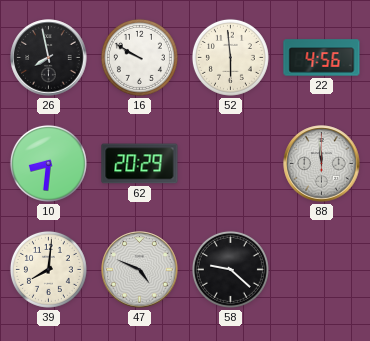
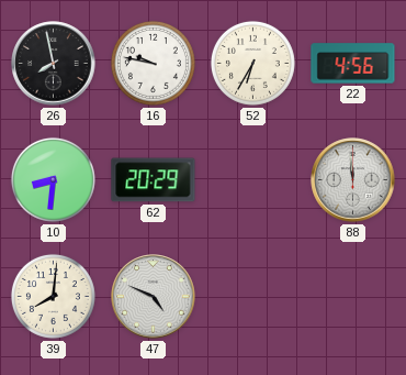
16: 9:50 -> 9:47
52: 5:59 -> 6:35
58: 9:22 -> none
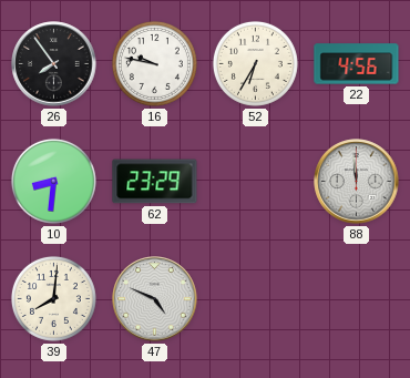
26: 7:58 -> 7:54
62: 20:29 -> 23:29
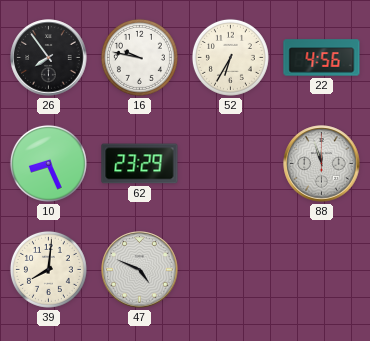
10: 8:31 -> 8:26
88: 11:59 -> 11:57
